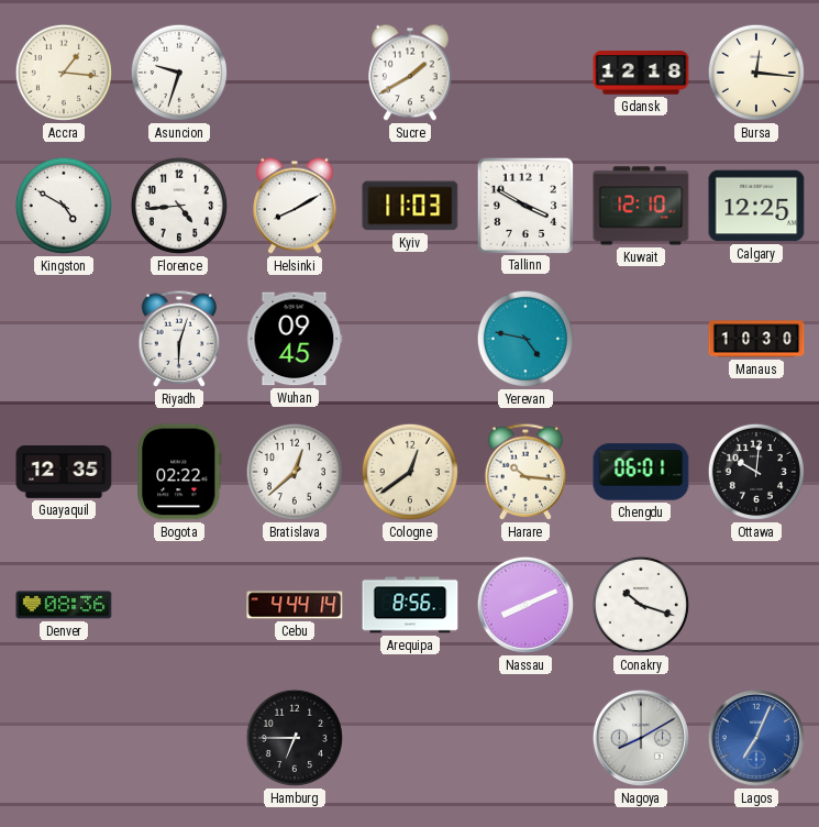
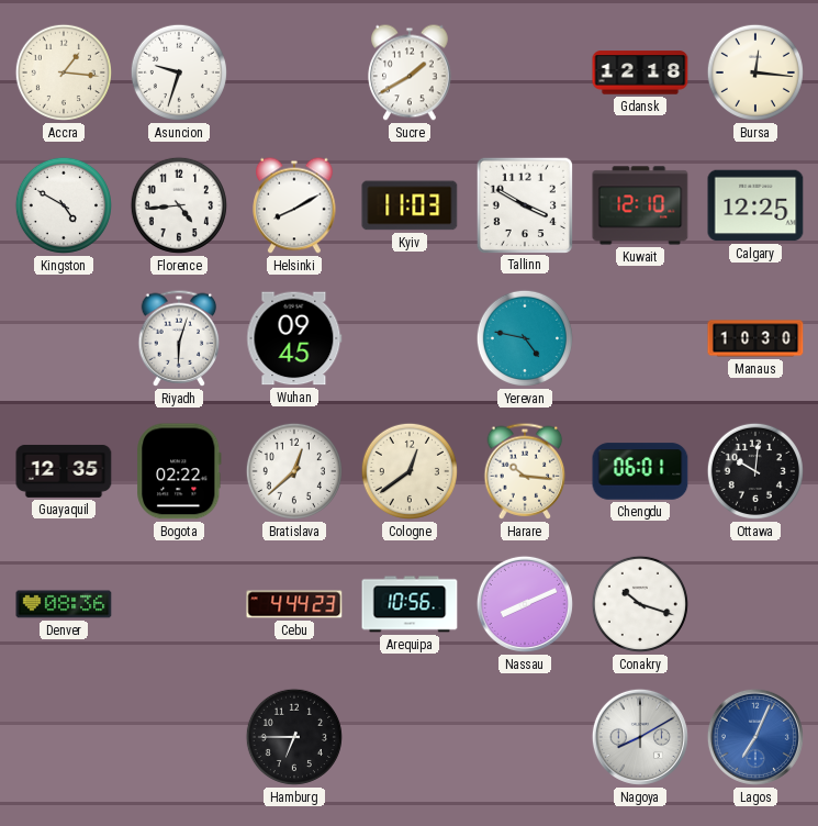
Cebu: 4:44:14 -> 4:44:23
Arequipa: 8:56 -> 10:56
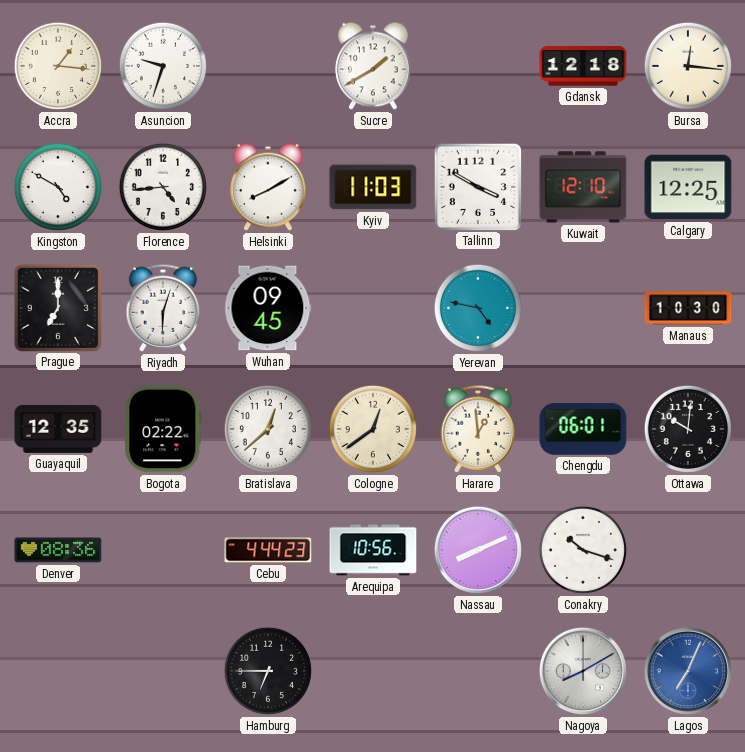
Prague: none -> 7:00
Harare: 10:16 -> 12:59
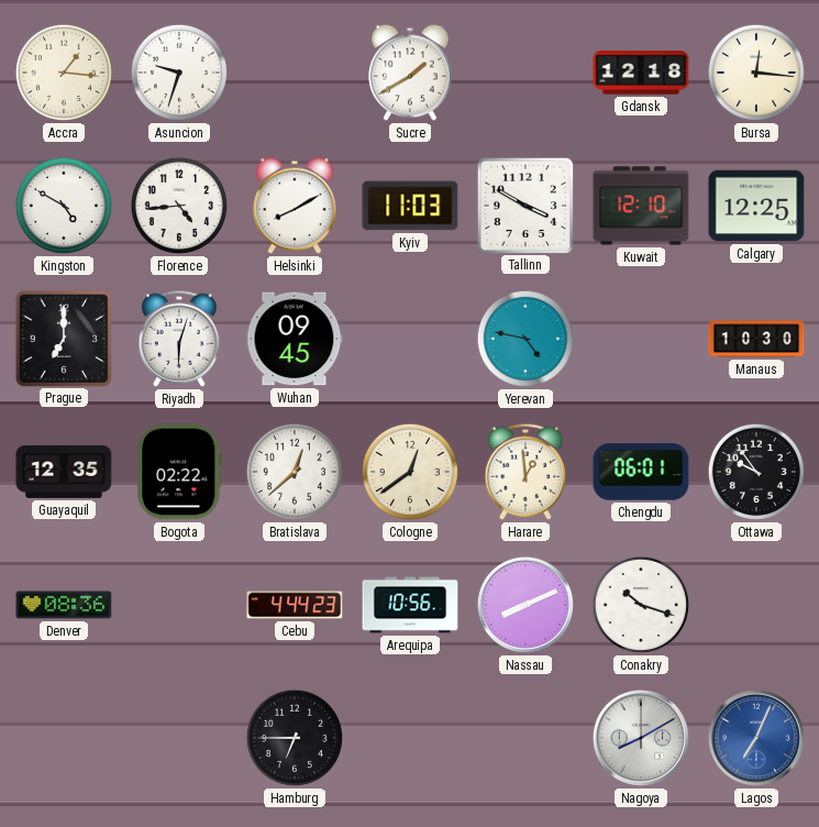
Ottawa: 10:01 -> 9:54
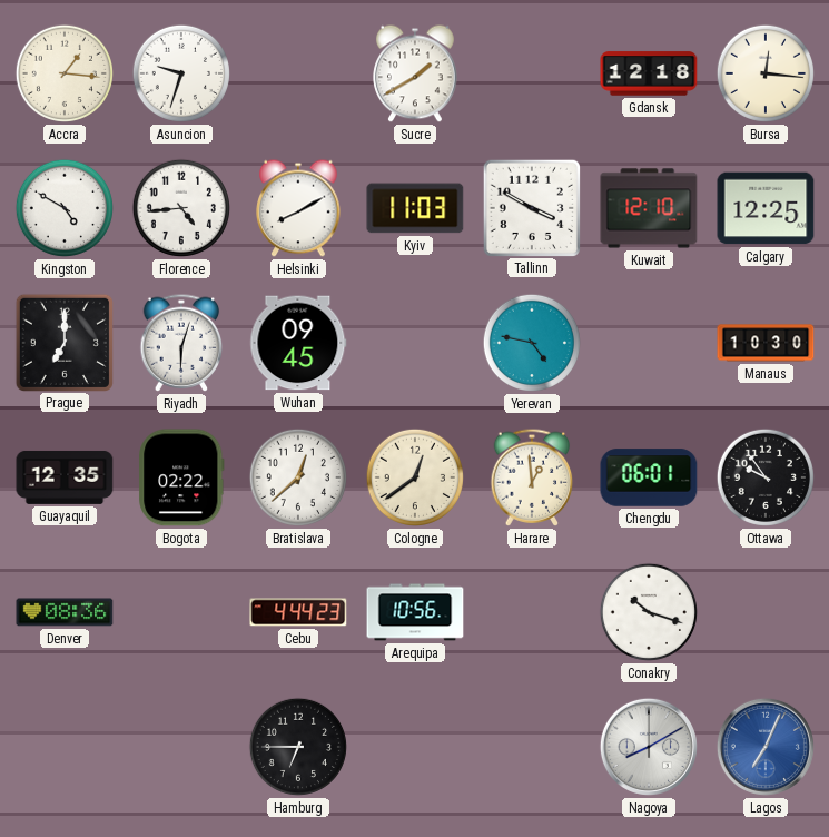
Nassau: 8:11 -> none
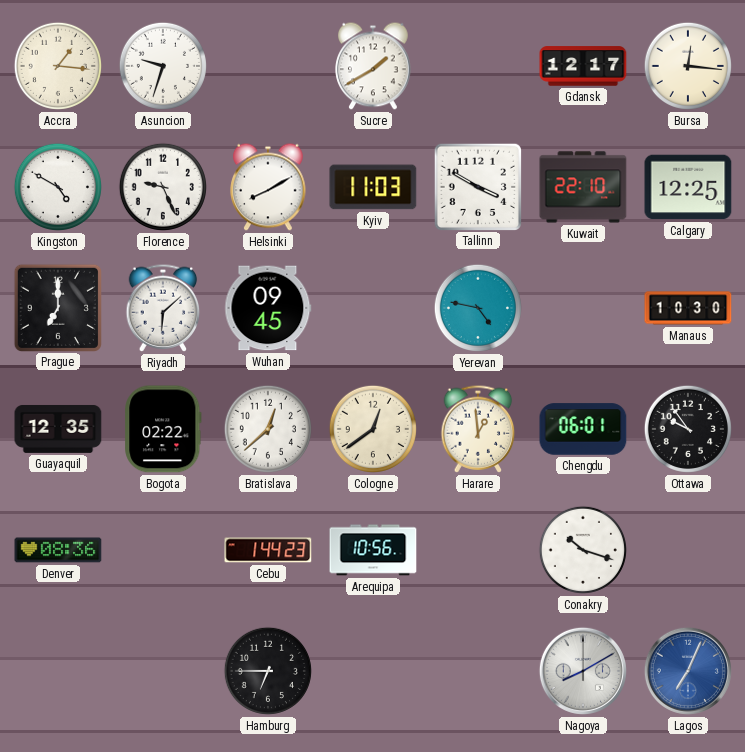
Gdansk: 12:18 -> 12:17
Florence: 4:44 -> 9:26
Kuwait: 12:10 -> 22:10
Riyadh: 6:03 -> 6:08
Cebu: 4:44 -> 1:44
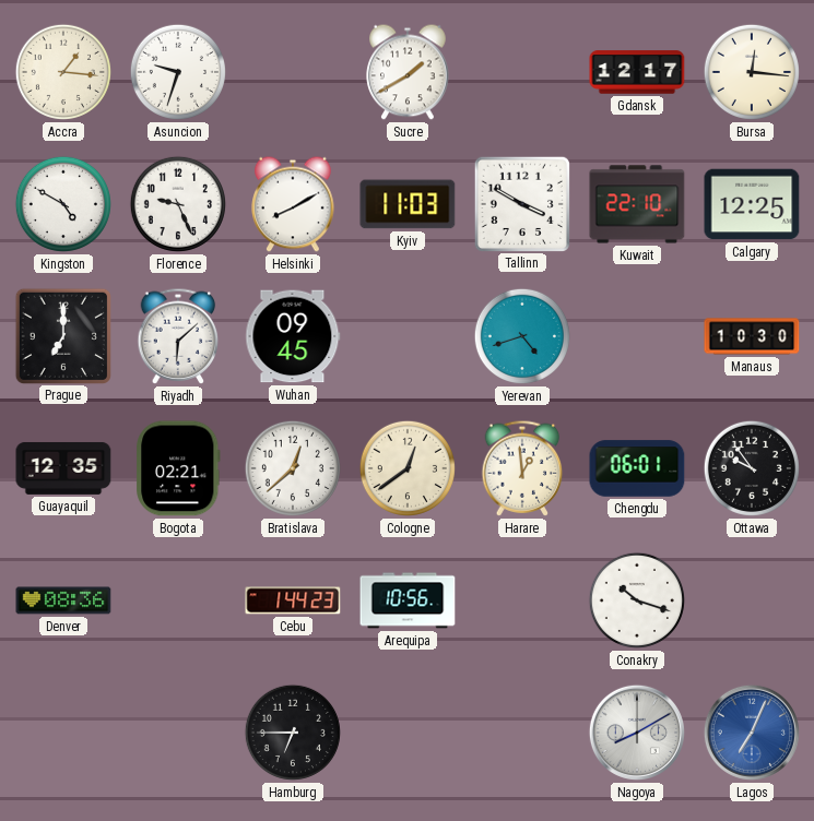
Yerevan: 4:47 -> 4:42
Bogota: 02:22 -> 02:21
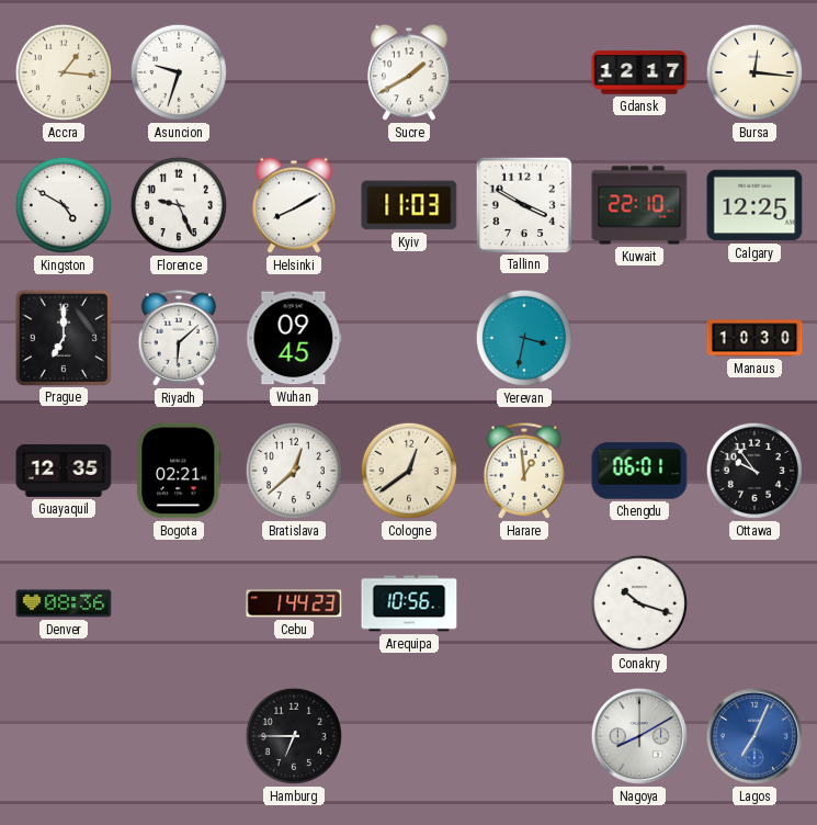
Yerevan: 4:42 -> 3:32
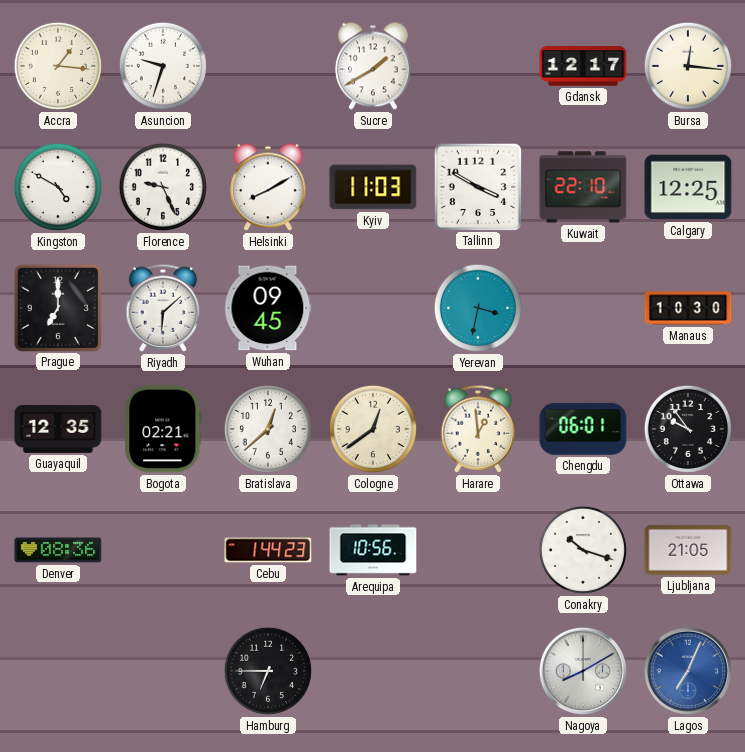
Ljubljana: none -> 21:05
